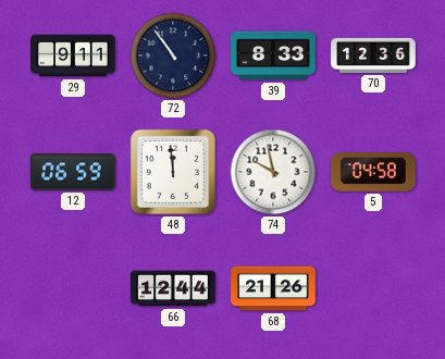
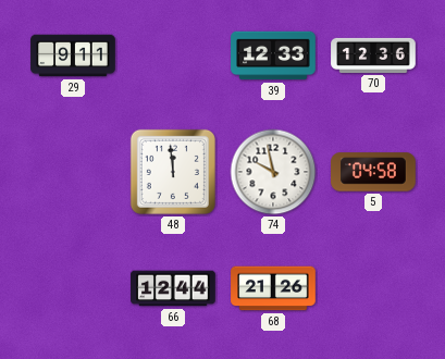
72: 10:54 -> none
39: 8:33 -> 12:33
12: 06:59 -> none
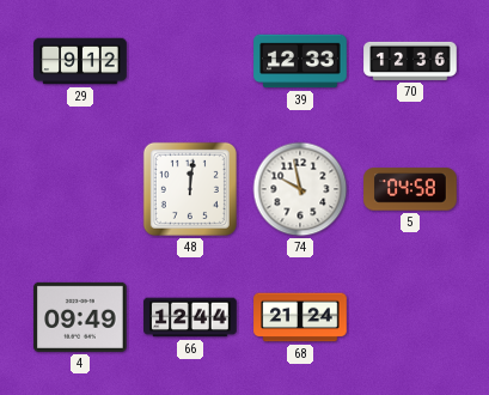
29: 9:11 -> 9:12
48: 11:59 -> 12:01
4: none -> 09:49
68: 21:26 -> 21:24
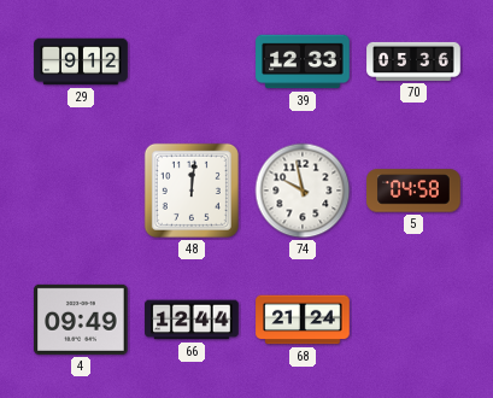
70: 12:36 -> 05:36
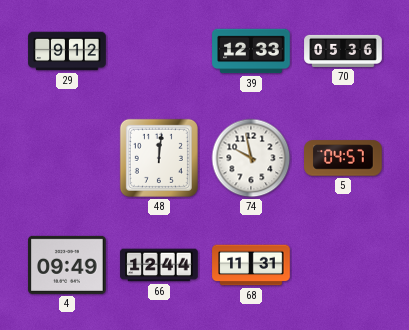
5: 04:58 -> 04:57
68: 21:24 -> 11:31
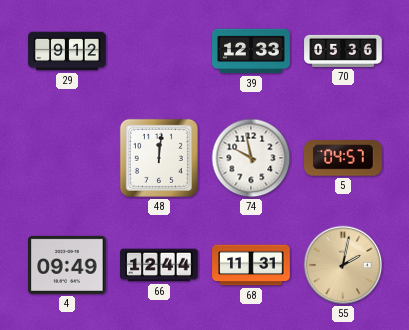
55: none -> 2:02
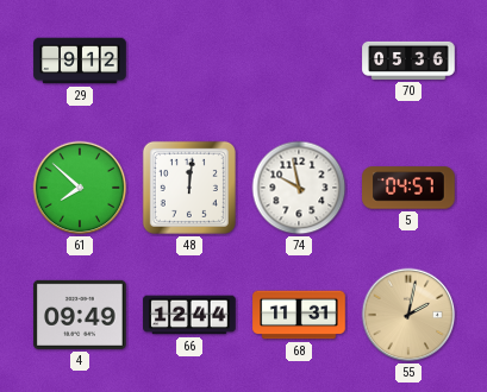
39: 12:33 -> none
61: none -> 7:52
